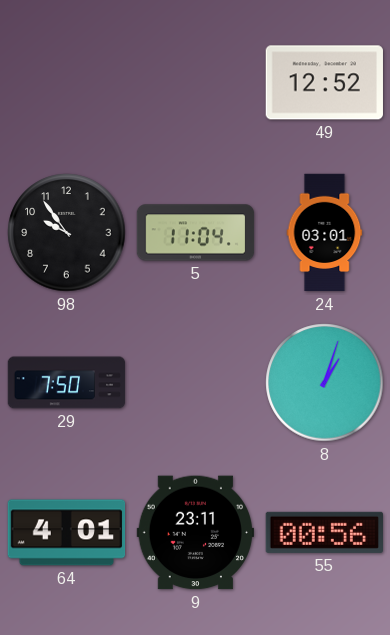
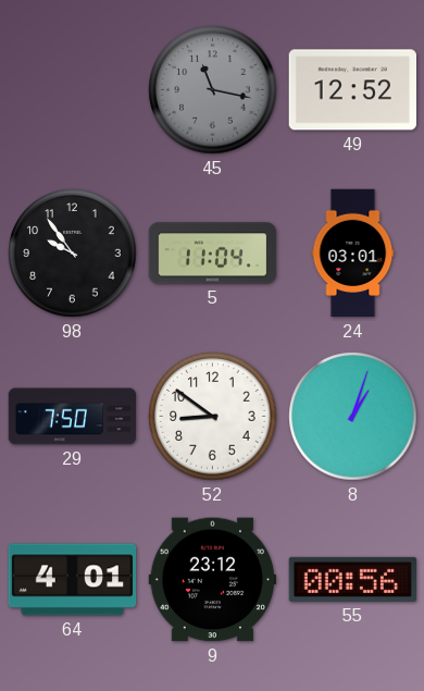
45: none -> 11:17
52: none -> 8:51
9: 23:11 -> 23:12
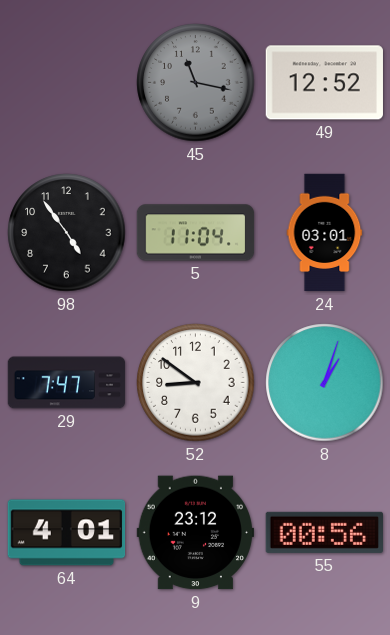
98: 9:54 -> 4:54
29: 7:50 -> 7:47
